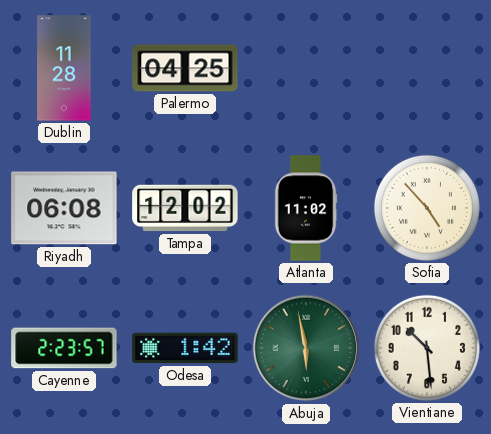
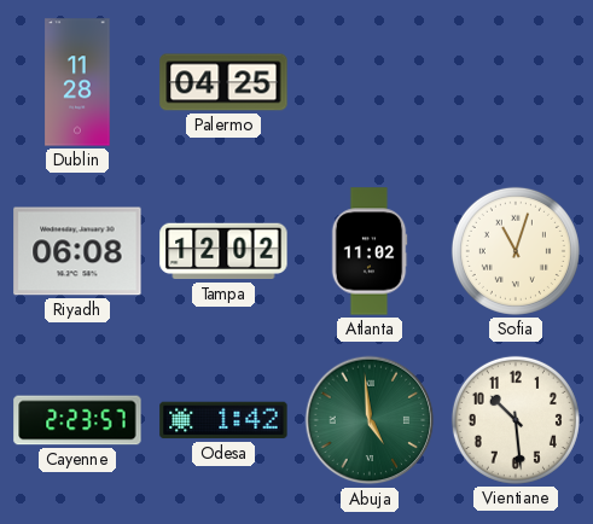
Sofia: 4:53 -> 11:03
Abuja: 5:58 -> 4:59
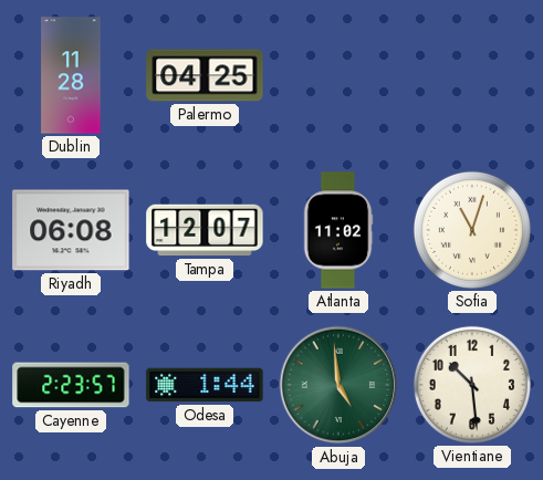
Tampa: 12:02 -> 12:07
Odesa: 1:42 -> 1:44
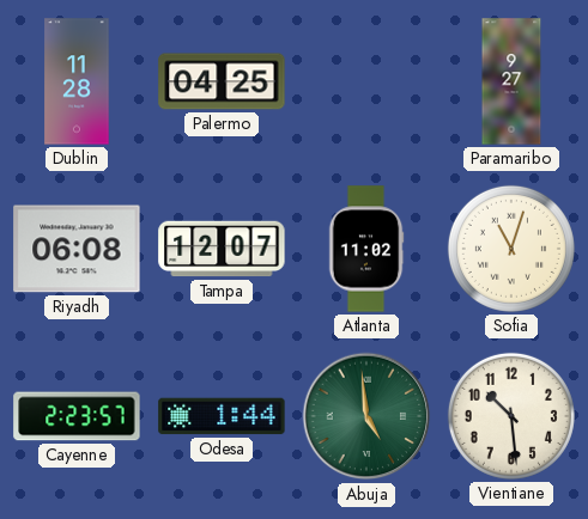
Paramaribo: none -> 9:27
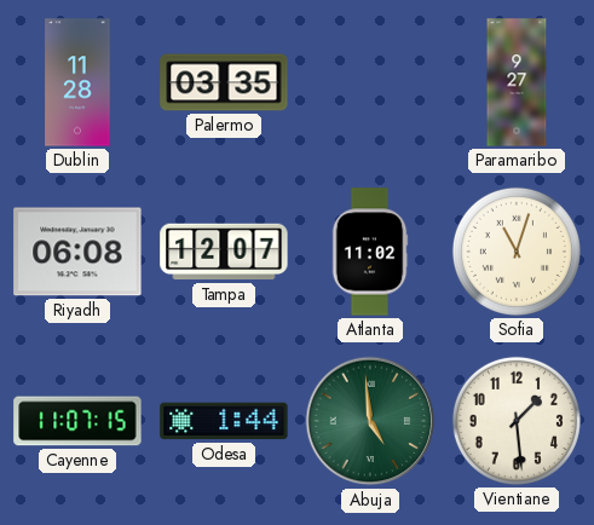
Palermo: 04:25 -> 03:35
Cayenne: 2:23 -> 11:07
Vientiane: 10:29 -> 1:29
